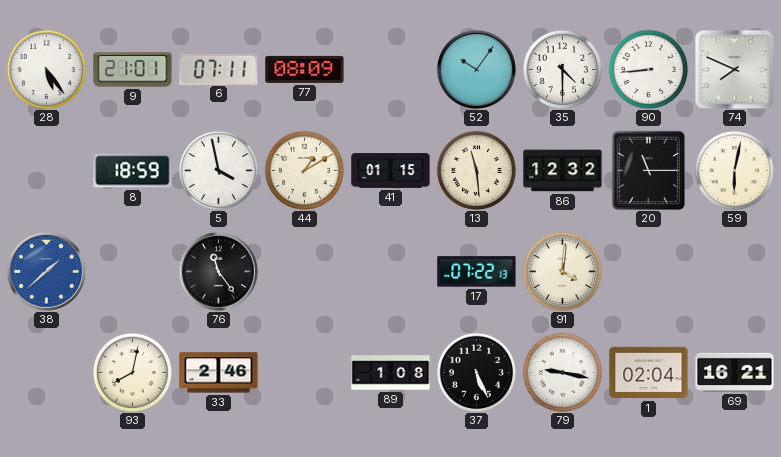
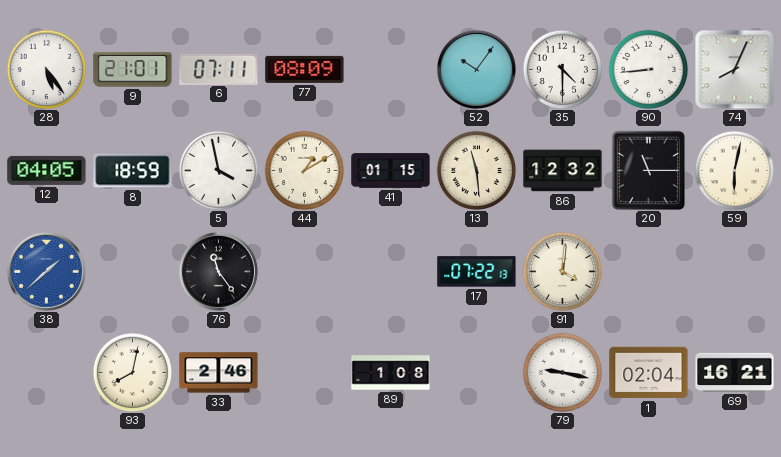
74: 7:49 -> 8:04
12: none -> 04:05
37: 5:26 -> none
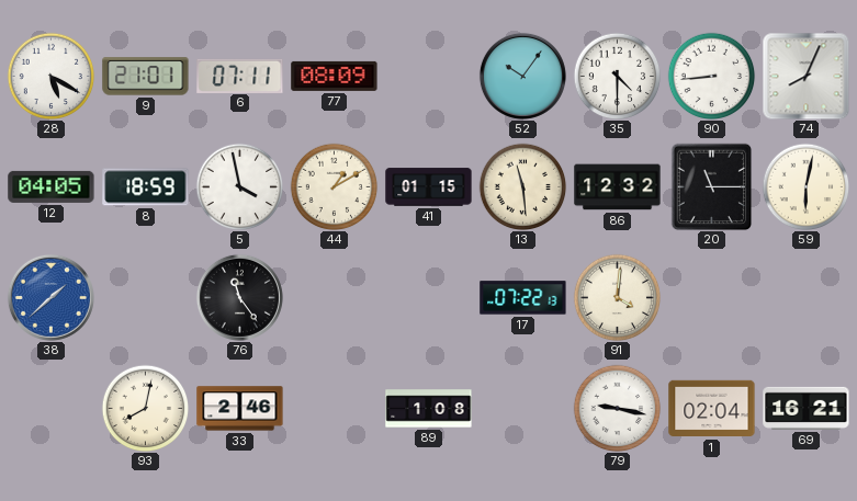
28: 5:24 -> 5:20
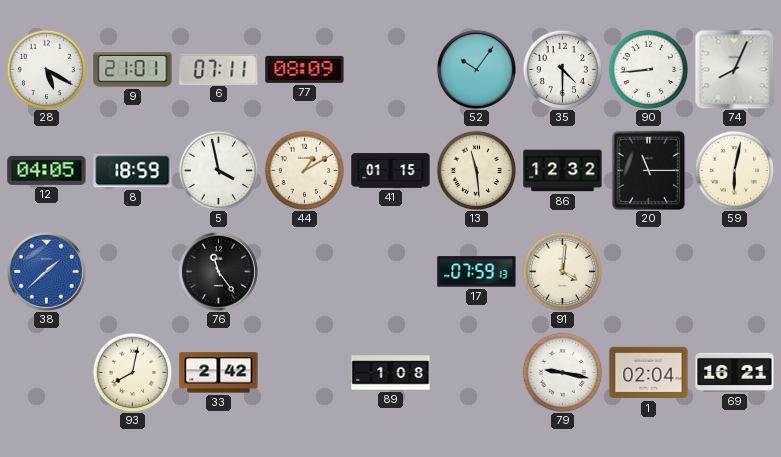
17: 07:22 -> 07:59
33: 2:46 -> 2:42
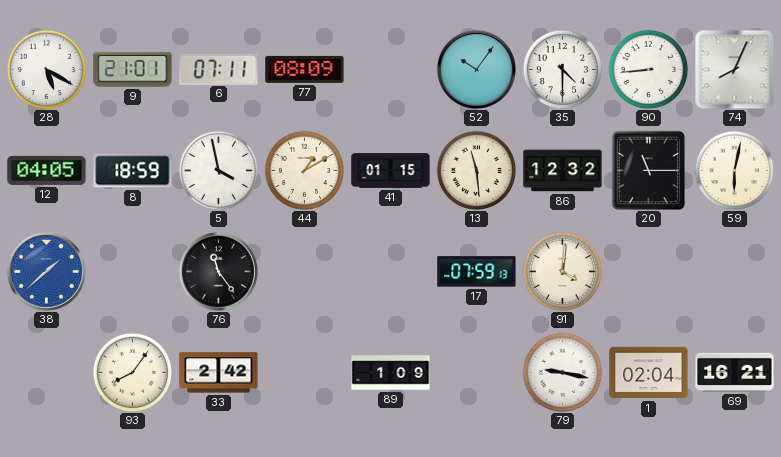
93: 8:02 -> 8:06
89: 1:08 -> 1:09
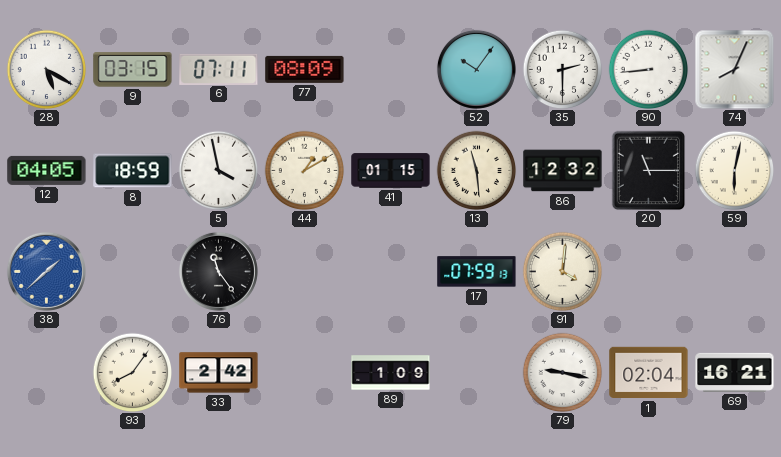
9: 21:01 -> 03:15
35: 4:30 -> 2:30
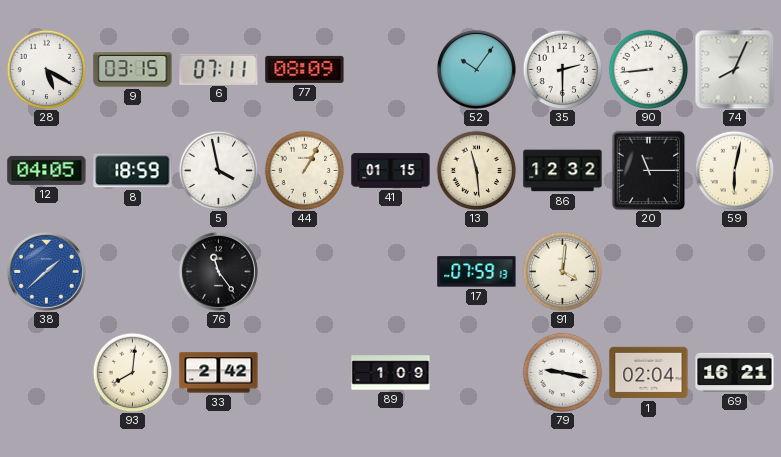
44: 1:10 -> 1:05
93: 8:06 -> 8:01
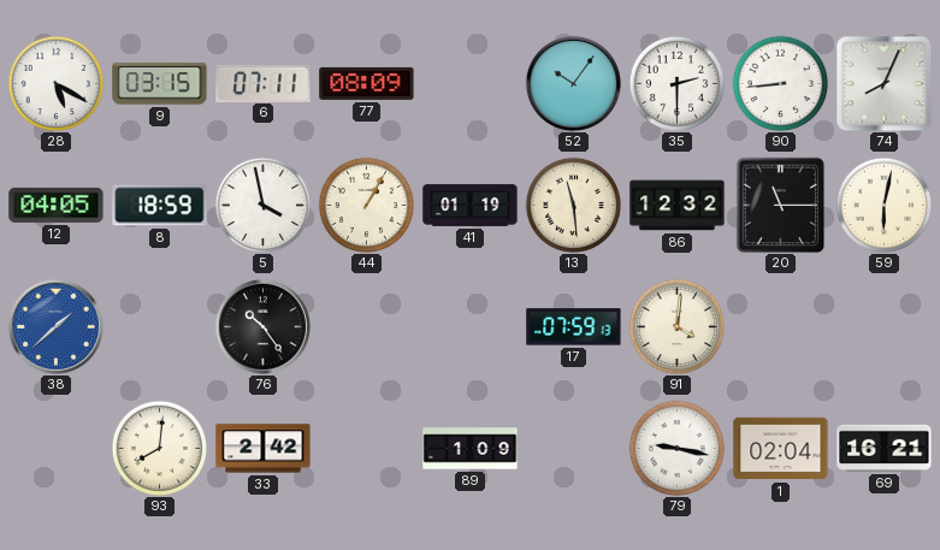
41: 01:15 -> 01:19
76: 11:24 -> 10:24
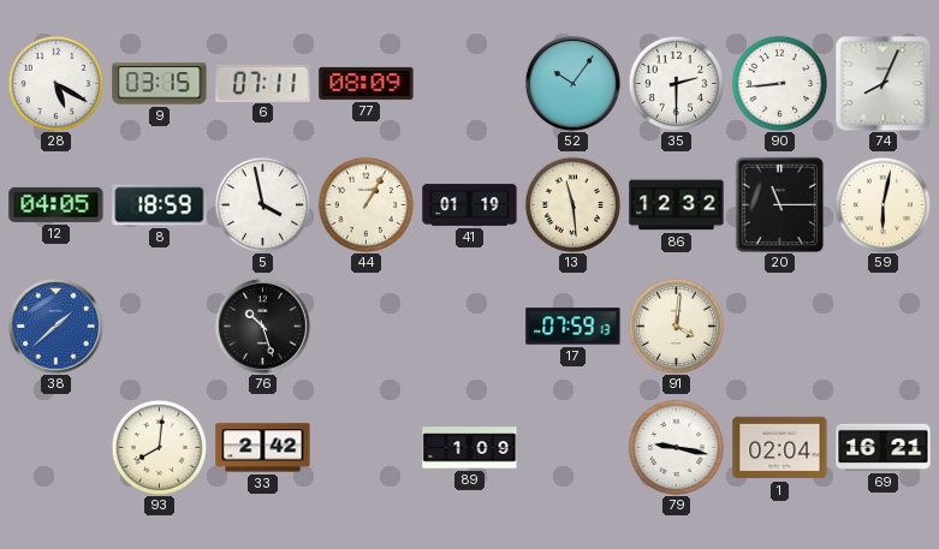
76: 10:24 -> 10:27
